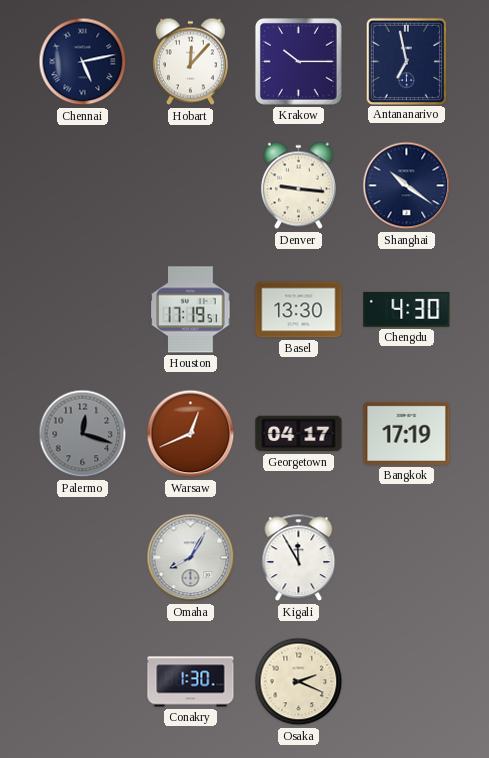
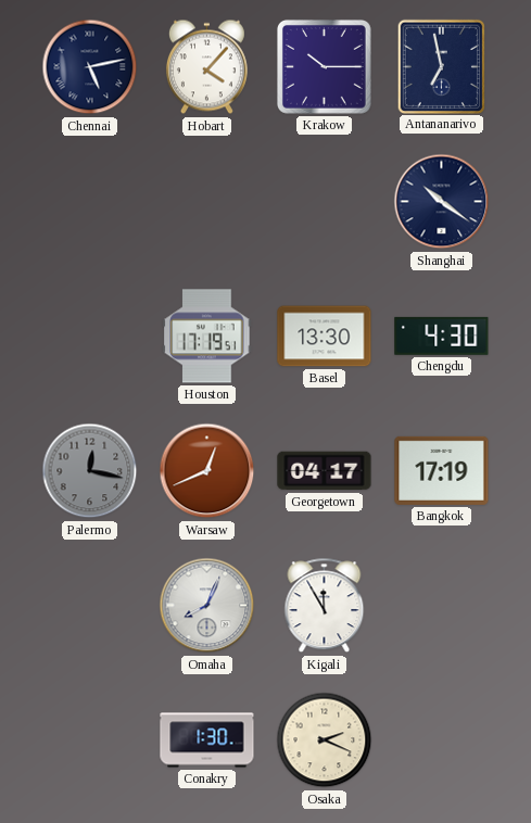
Hobart: 12:07 -> 4:07
Denver: 9:16 -> none
Palermo: 12:18 -> 12:17
Omaha: 8:05 -> 8:04
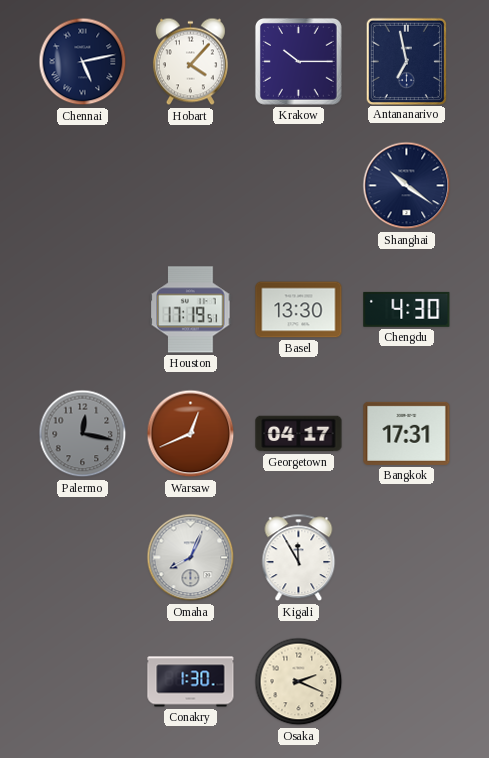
Bangkok: 17:19 -> 17:31
